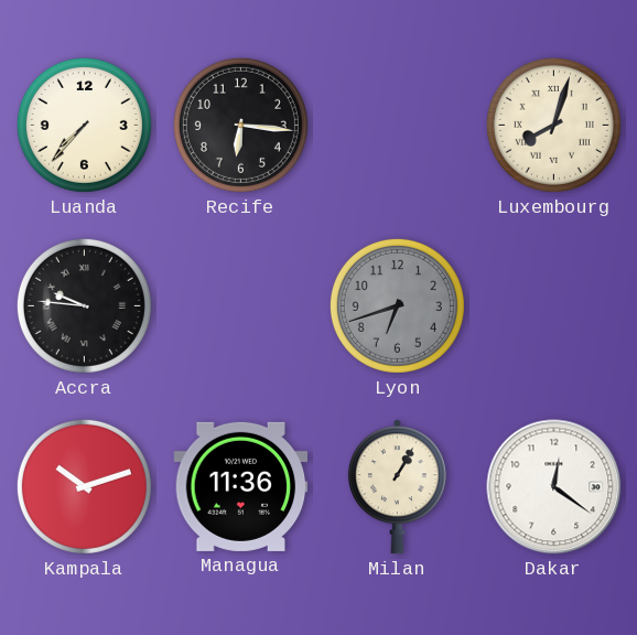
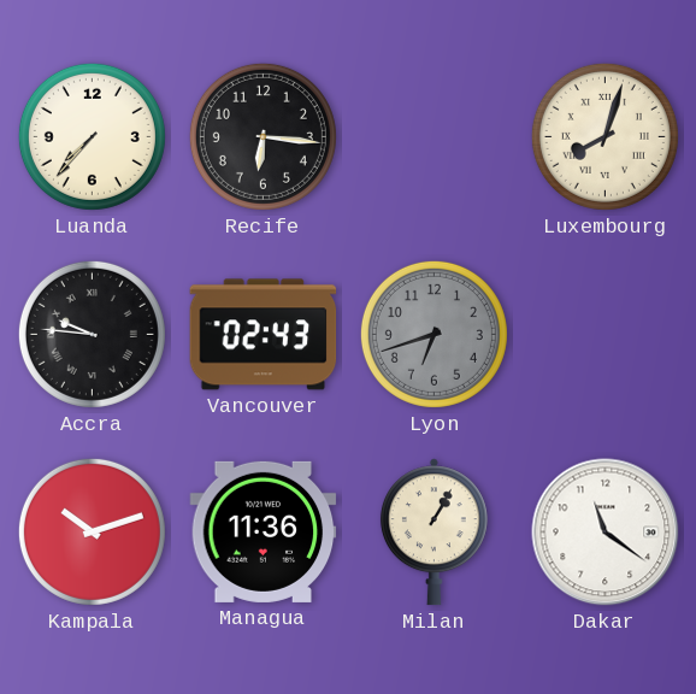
Vancouver: none -> 02:43
Dakar: 12:21 -> 11:21
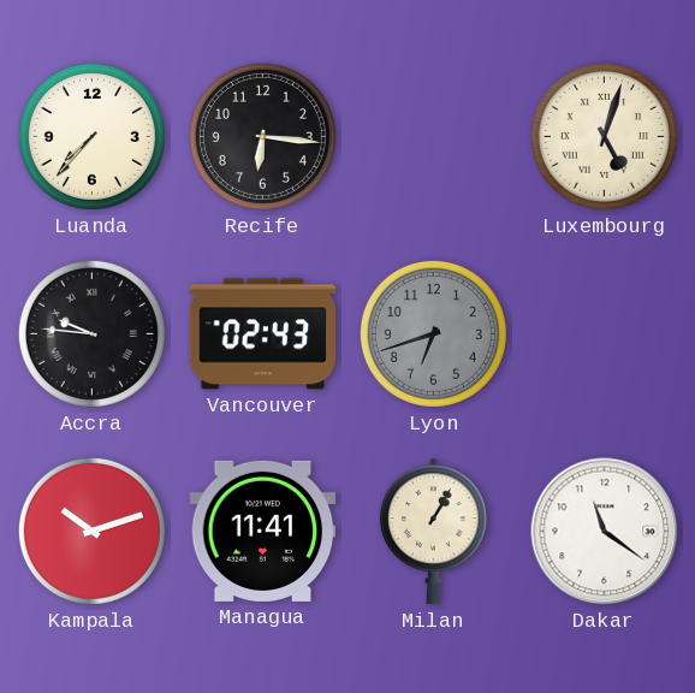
Luxembourg: 8:03 -> 5:03
Managua: 11:36 -> 11:41
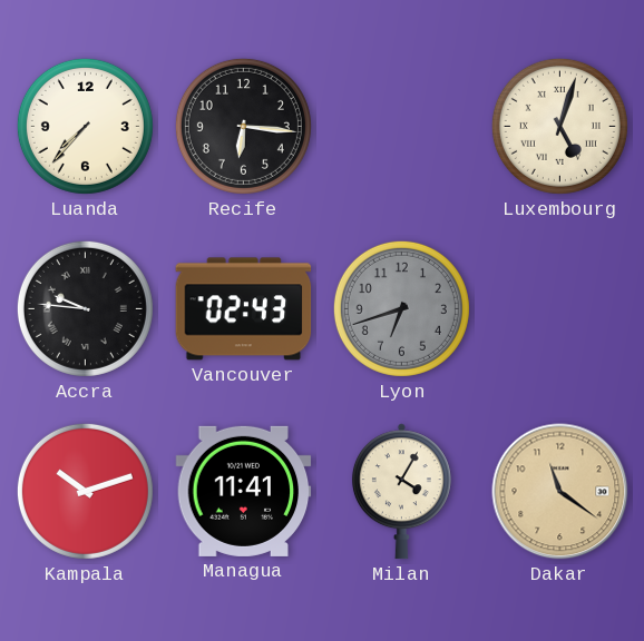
Milan: 1:05 -> 4:05
Dakar dial: white -> champagne
